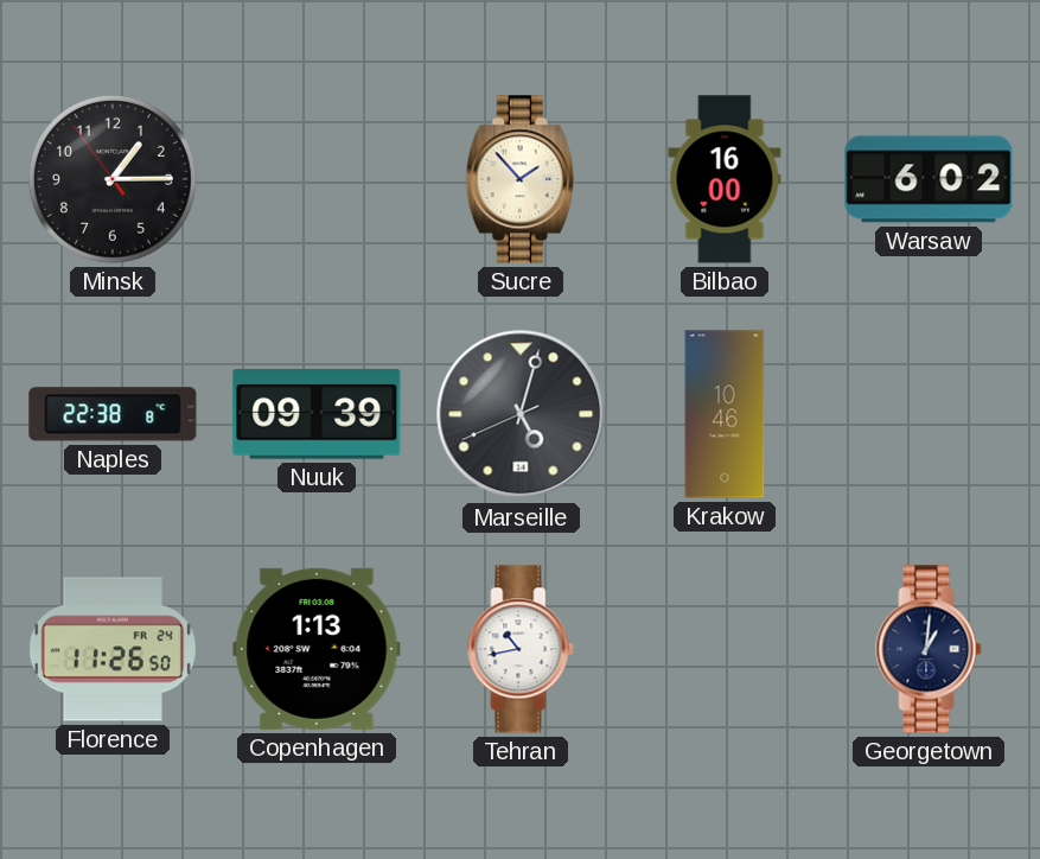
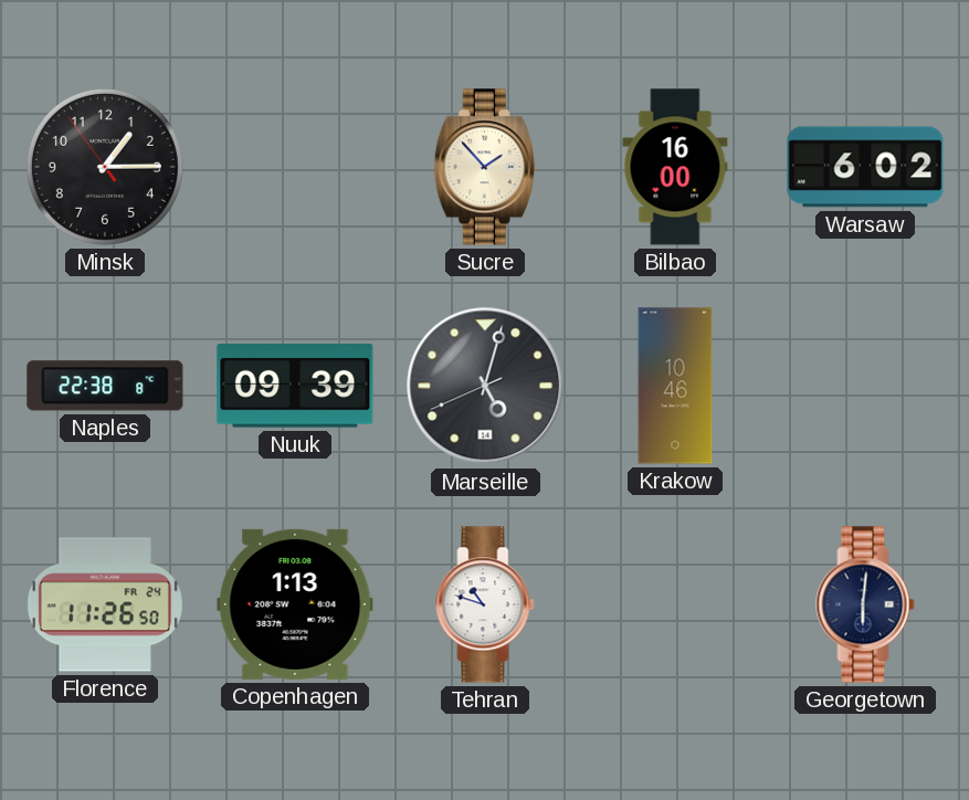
Tehran: 10:43 -> 10:48
Georgetown: 1:01 -> 6:01
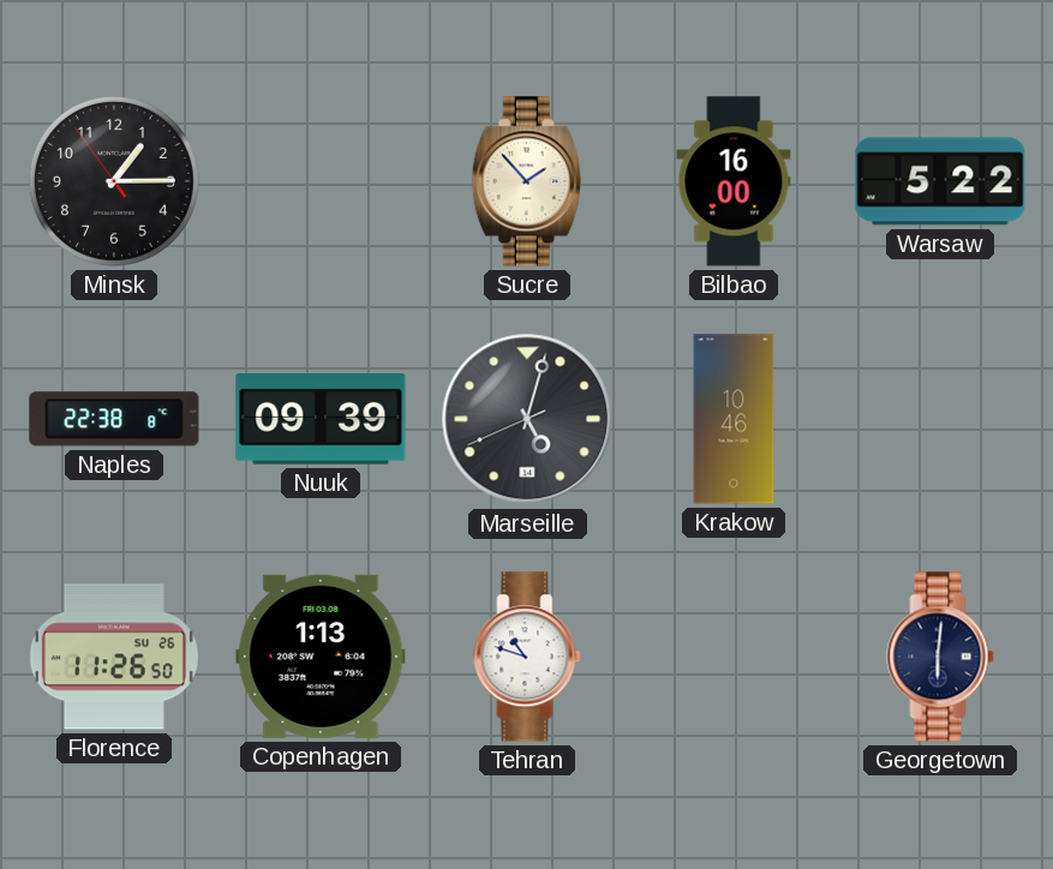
Warsaw: 6:02 -> 5:22
Florence date: FR 24 -> SU 26
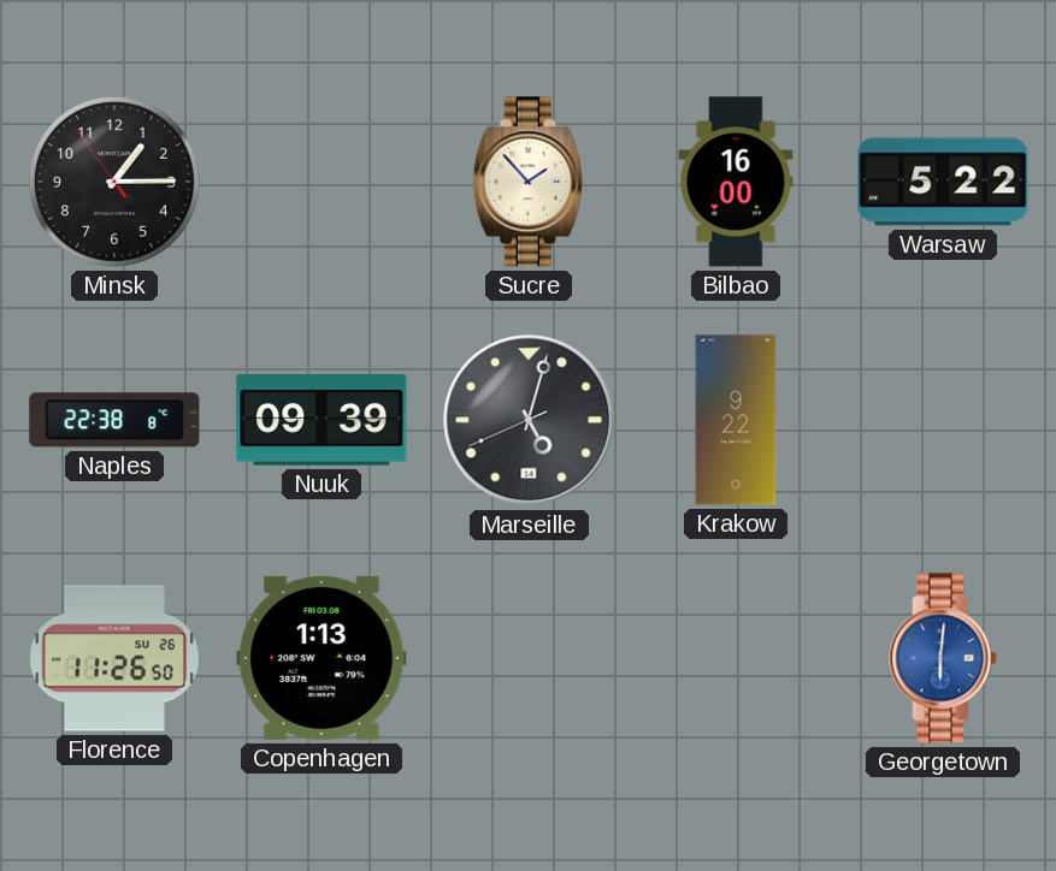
Krakow: 10:46 -> 9:22
Tehran: 10:48 -> none
Georgetown dial: navy -> blue
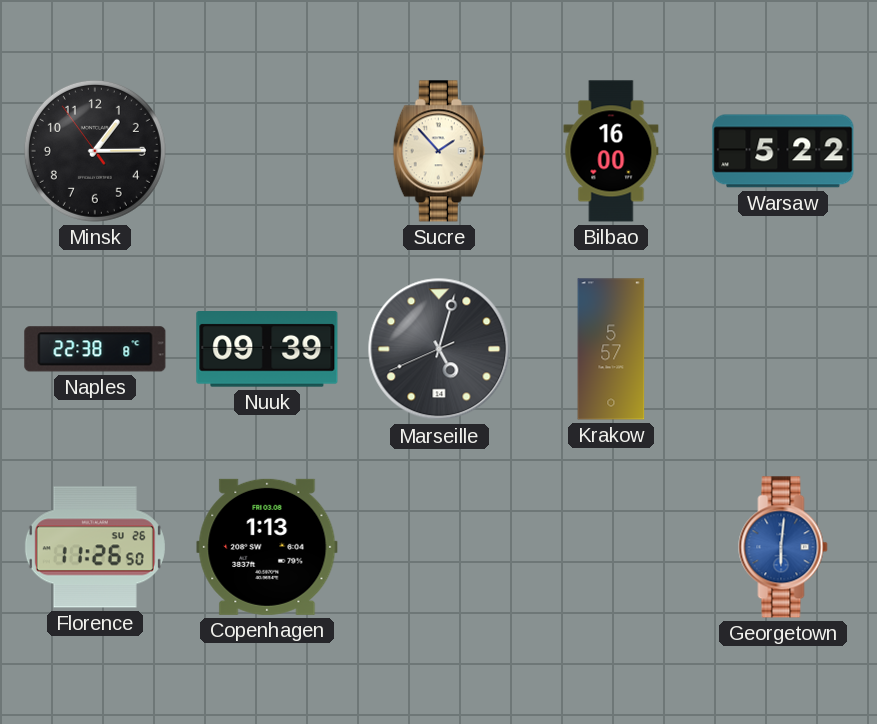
Krakow: 9:22 -> 5:57
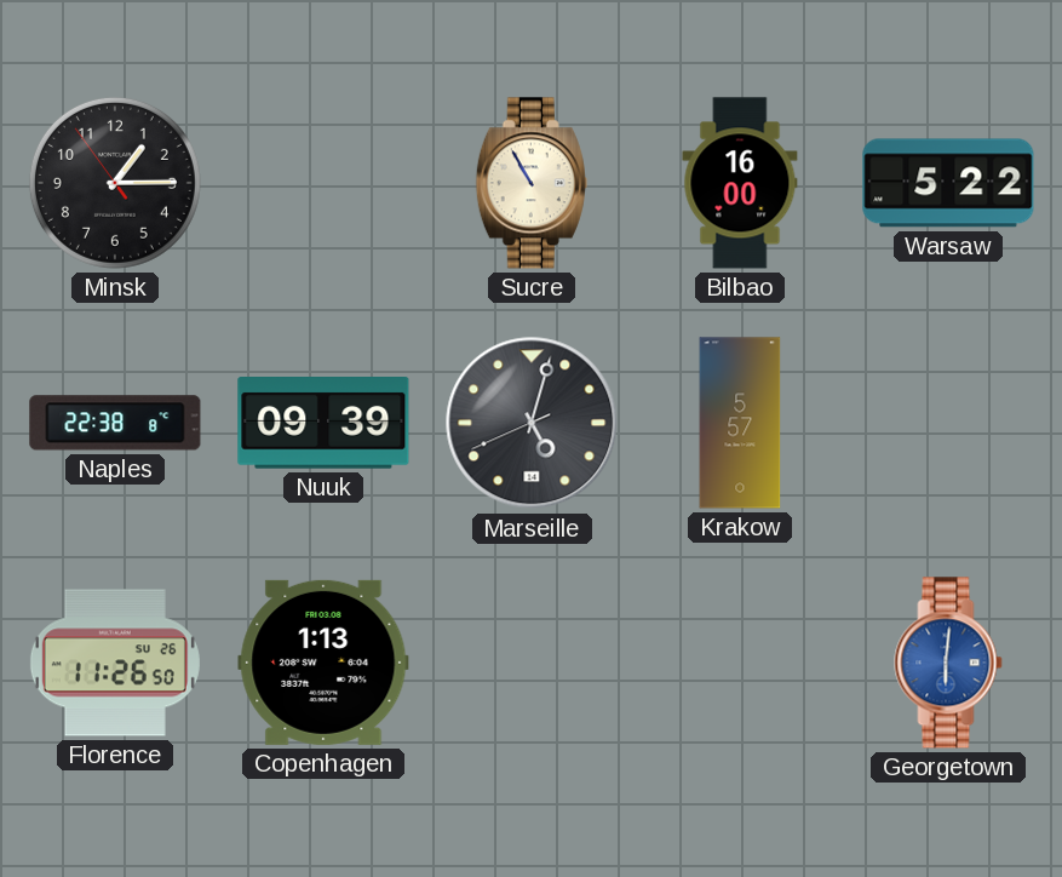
Sucre: 1:53 -> 10:55
